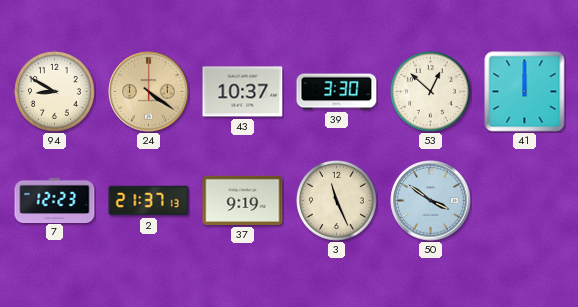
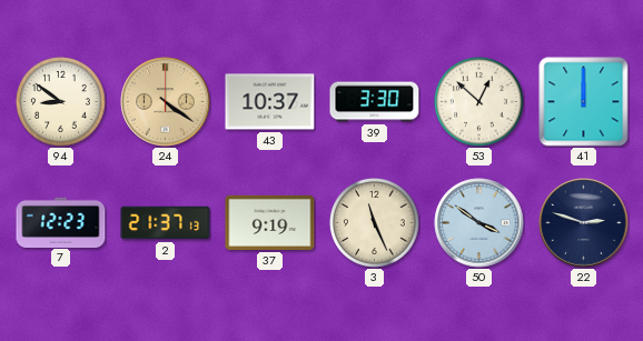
94: 8:50 -> 8:51
22: none -> 2:48
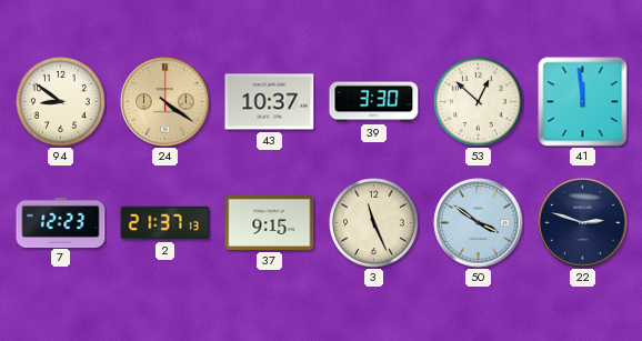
41: 12:00 -> 11:59
37: 9:19 -> 9:15
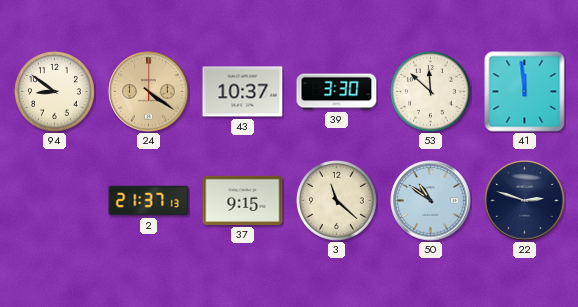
53: 12:52 -> 11:52
7: 12:23 -> none
3: 11:26 -> 11:22
50: 3:51 -> 10:51
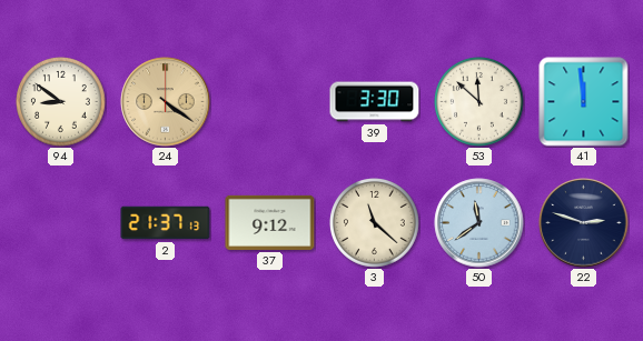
43: 10:37 -> none
37: 9:15 -> 9:12
50: 10:51 -> 11:39
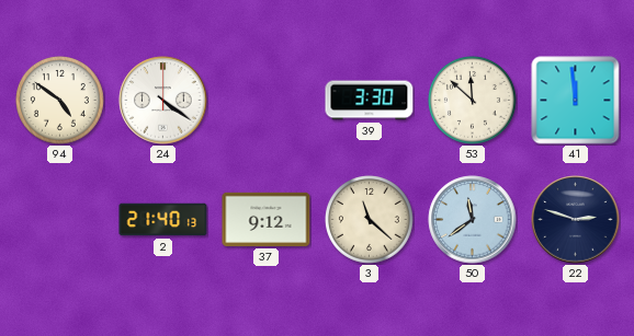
94: 8:51 -> 4:51
24 dial: champagne -> white
2: 21:37 -> 21:40
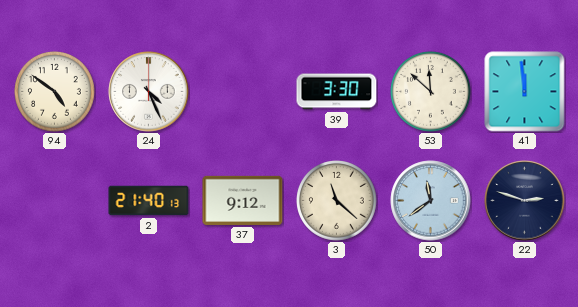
24: 4:21 -> 4:26
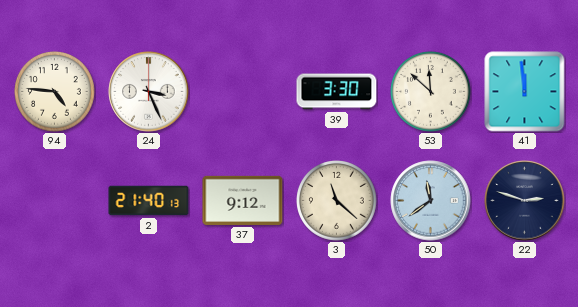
94: 4:51 -> 4:46
24: 4:26 -> 3:26
